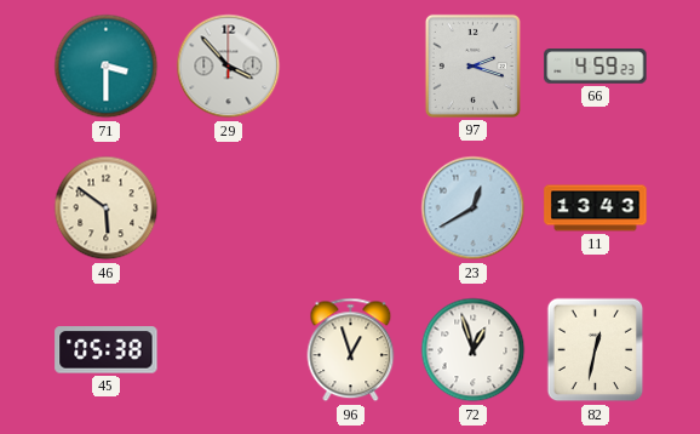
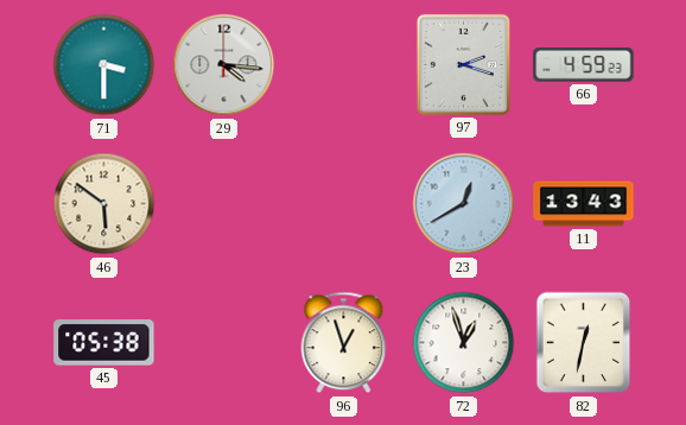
29: 3:53 -> 4:16
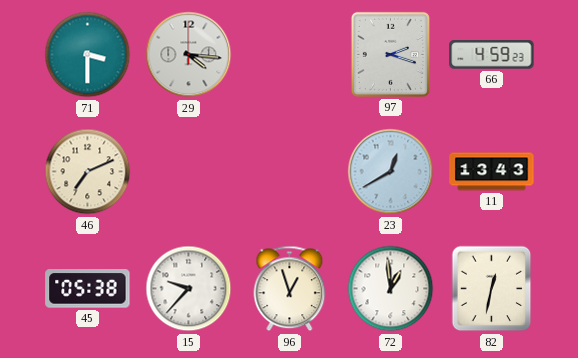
46: 5:51 -> 7:11
15: none -> 9:37
72: 12:57 -> 12:59
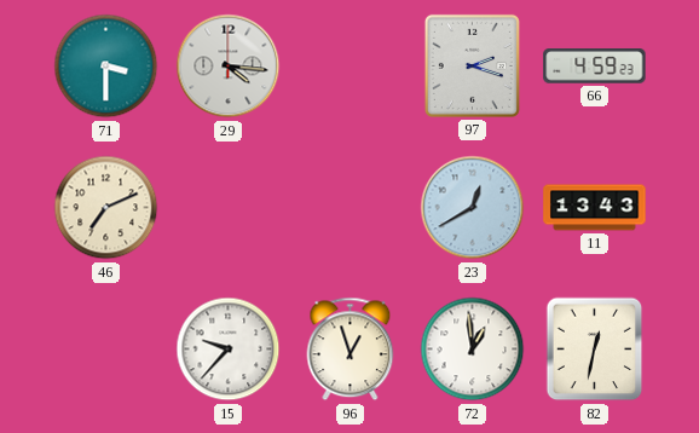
45: 05:38 -> none
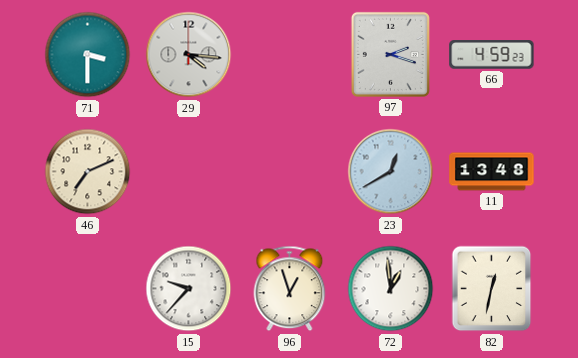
11: 13:43 -> 13:48
